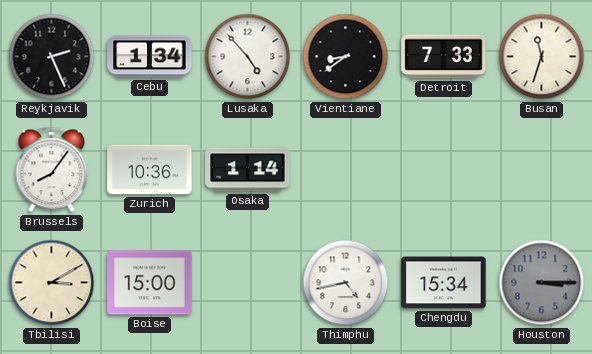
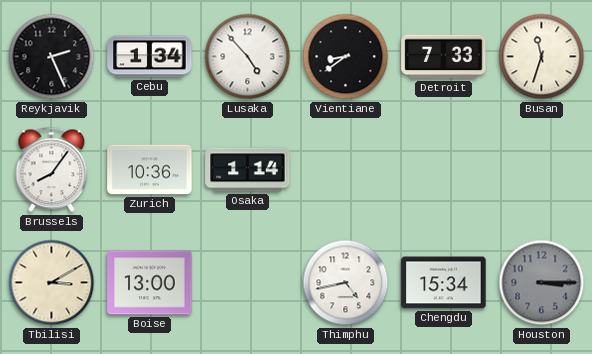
Boise: 15:00 -> 13:00
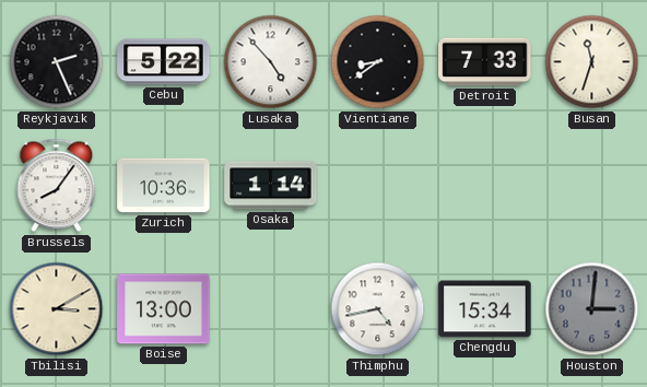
Cebu: 1:34 -> 5:22
Houston: 3:15 -> 3:01
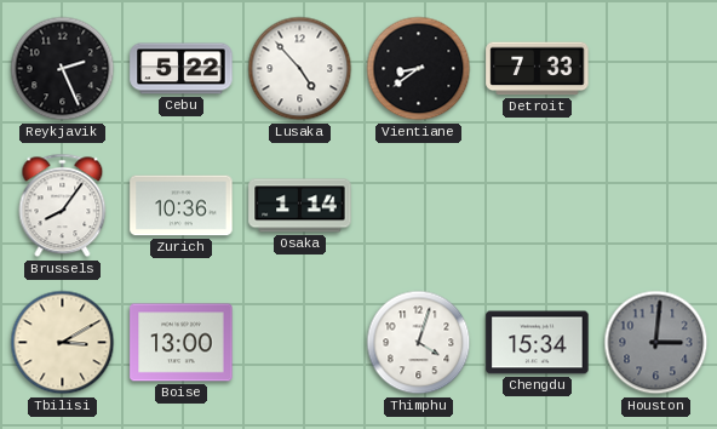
Busan: 11:33 -> none
Thimphu: 4:43 -> 4:03
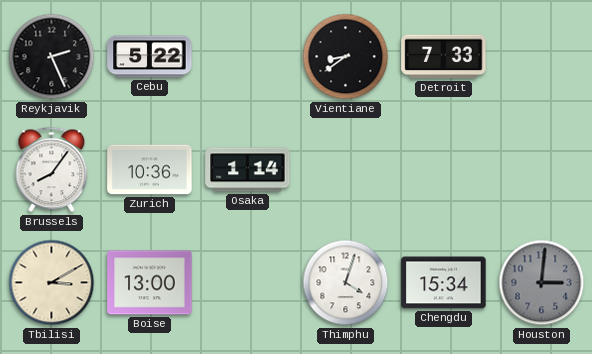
Lusaka: 4:53 -> none
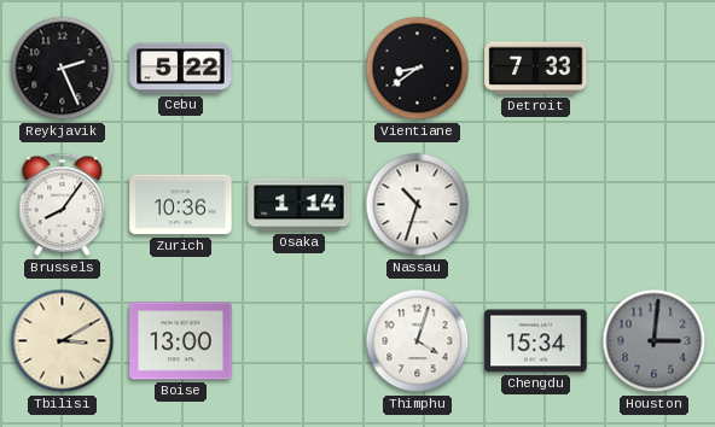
Nassau: none -> 10:33
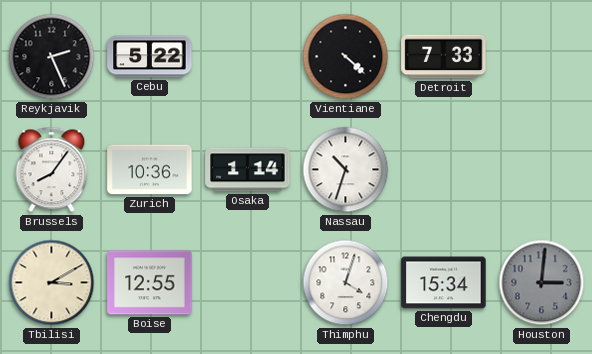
Vientiane: 8:39 -> 4:22
Boise: 13:00 -> 12:55
